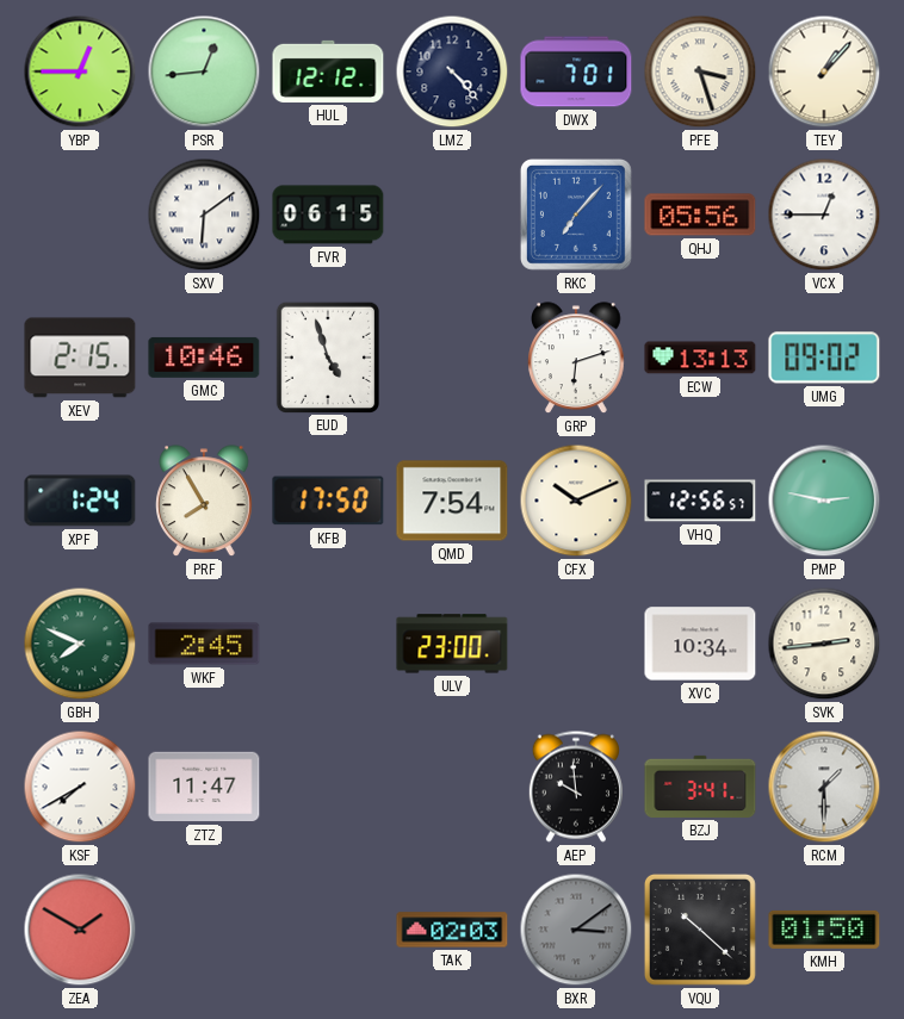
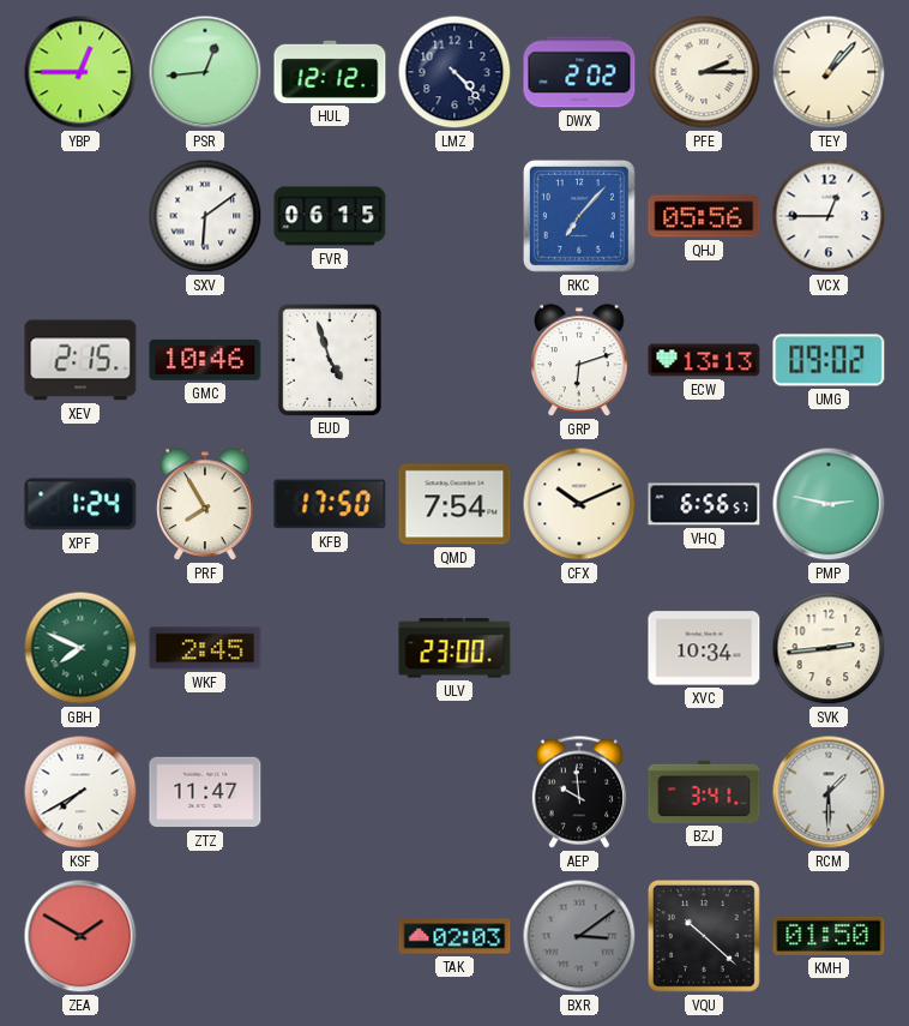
DWX: 7:01 -> 2:02
PFE: 3:27 -> 2:15
VHQ: 12:56 -> 6:56
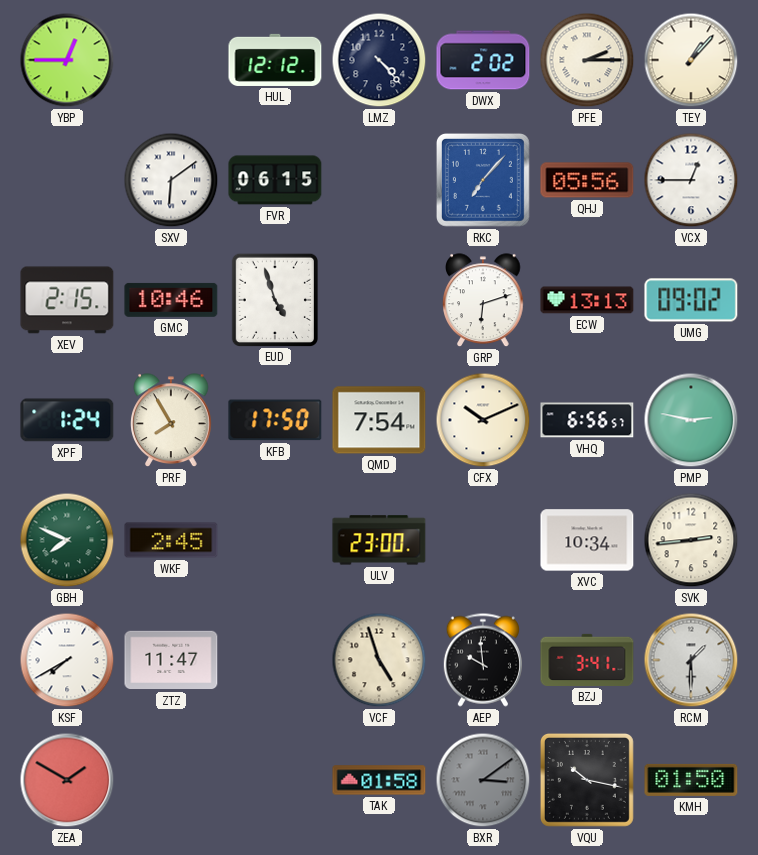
PSR: 12:44 -> none
VCF: none -> 4:57
TAK: 02:03 -> 01:58
VQU: 10:22 -> 10:17
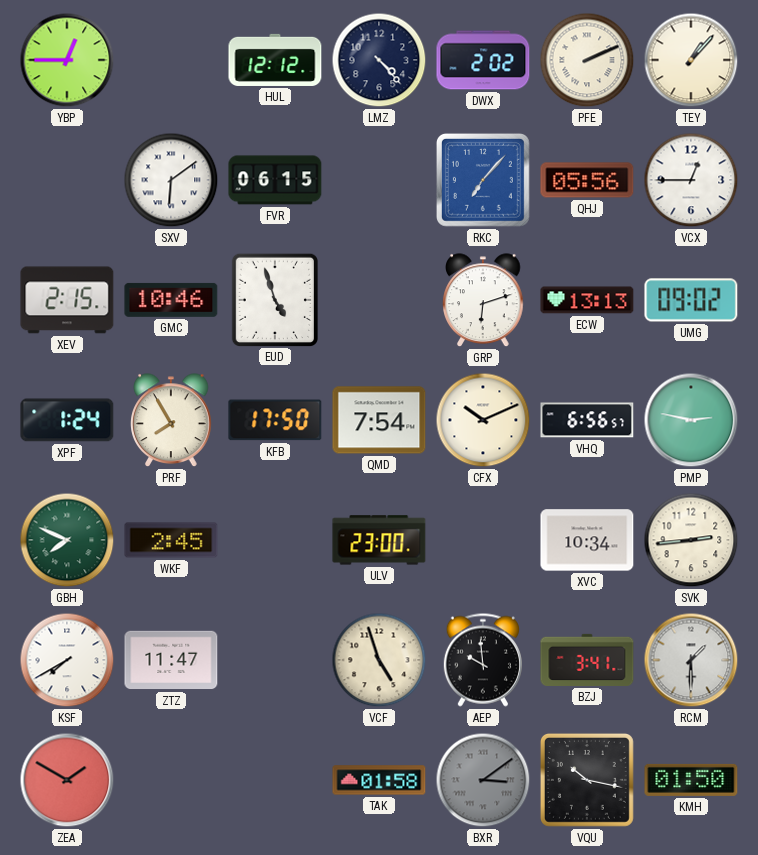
PFE: 2:15 -> 2:11
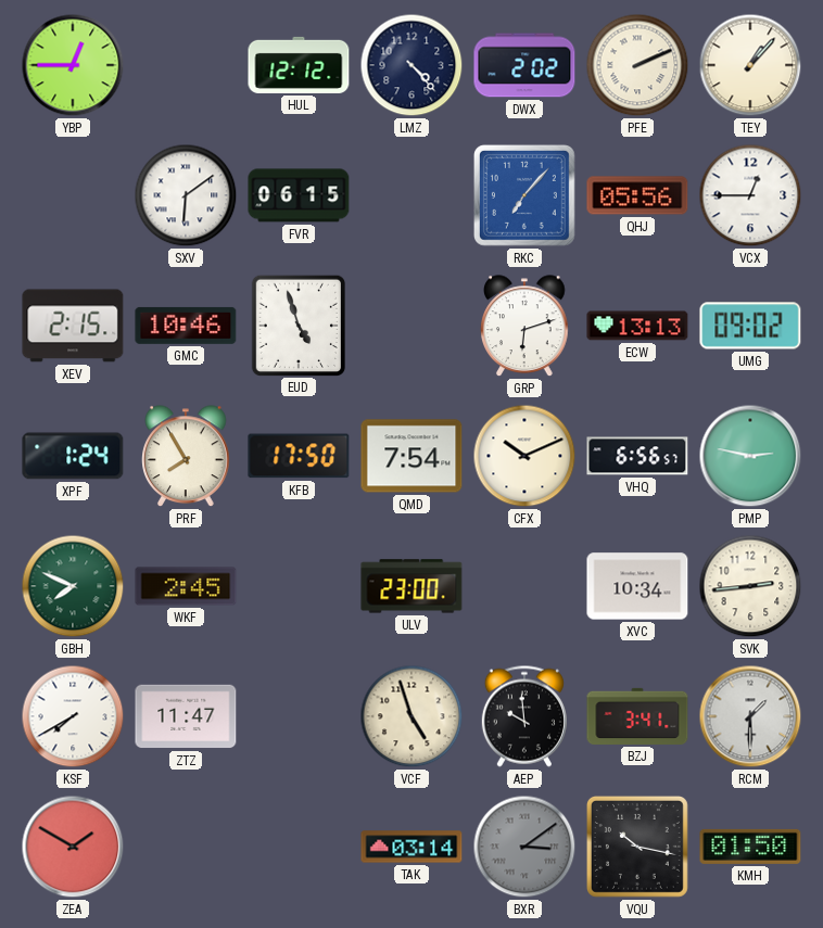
TAK: 01:58 -> 03:14
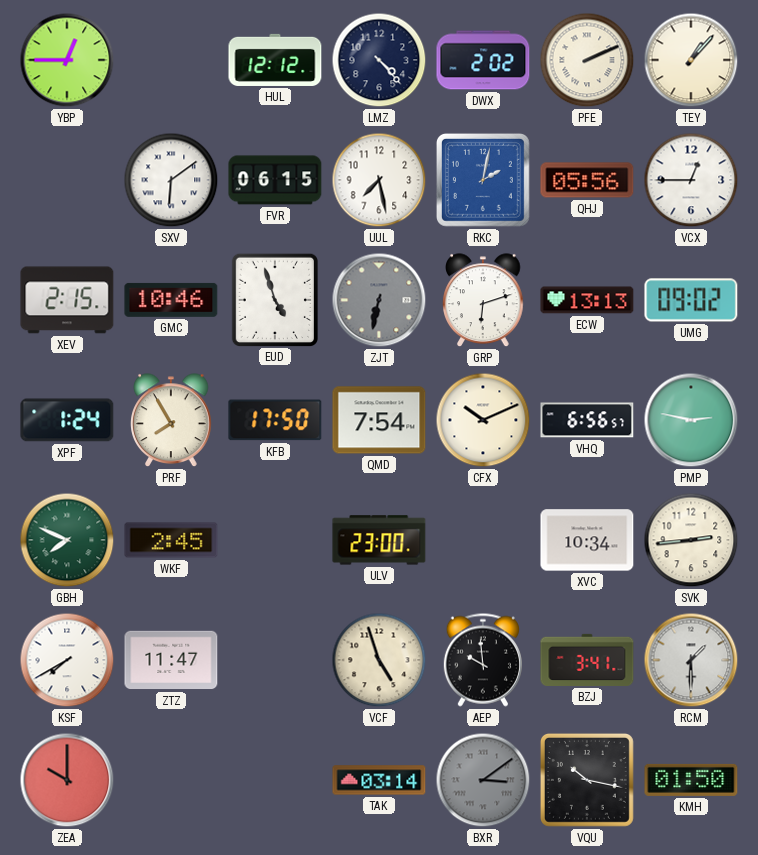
UUL: none -> 7:28
RKC: 7:07 -> 2:02
ZJT: none -> 6:32
ZEA: 1:50 -> 10:00
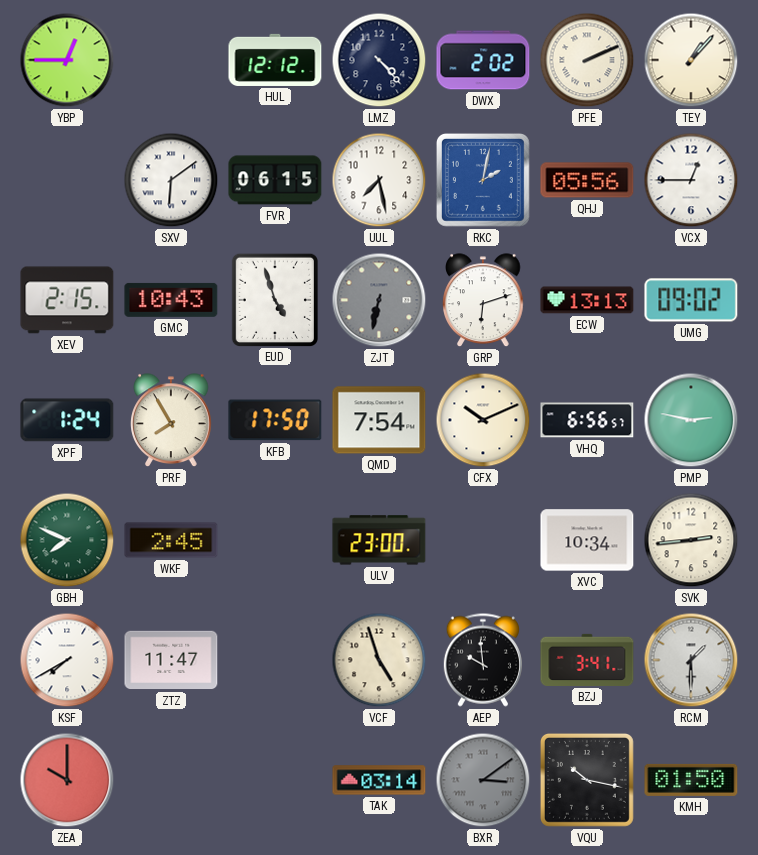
GMC: 10:46 -> 10:43
